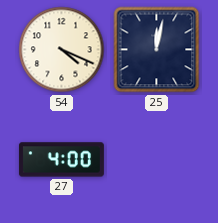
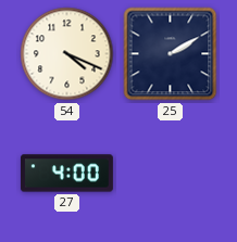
25: 12:02 -> 2:10
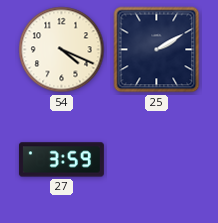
27: 4:00 -> 3:59
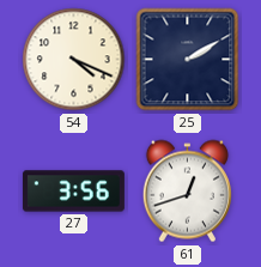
27: 3:59 -> 3:56
61: none -> 12:42
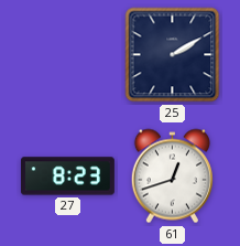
54: 4:19 -> none
27: 3:56 -> 8:23
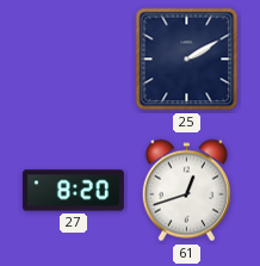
27: 8:23 -> 8:20
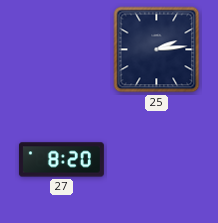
25: 2:10 -> 2:14
61: 12:42 -> none
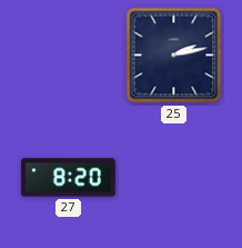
25: 2:14 -> 2:13
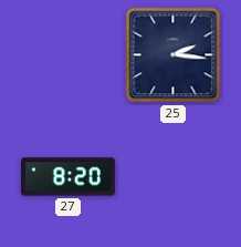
25: 2:13 -> 2:16
